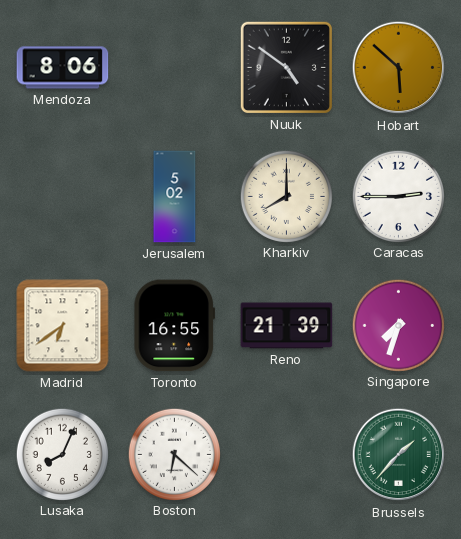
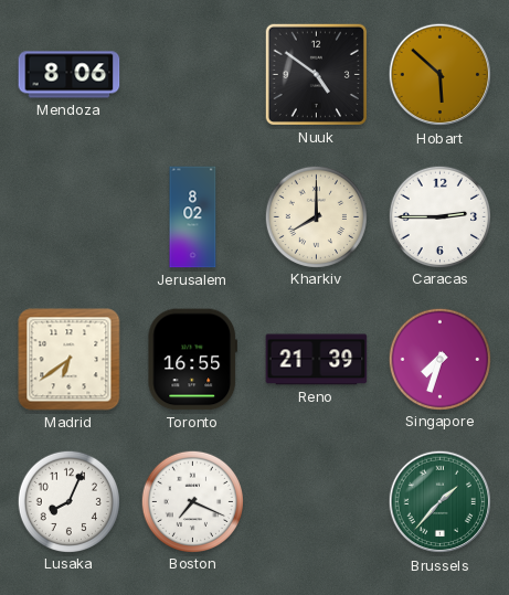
Jerusalem: 5:02 -> 8:02
Boston: 6:22 -> 7:19
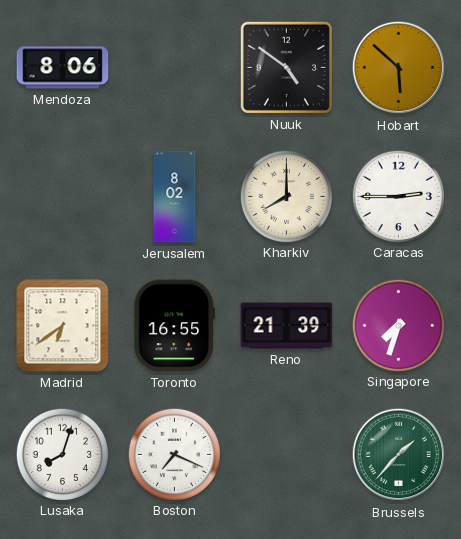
Lusaka: 8:04 -> 8:03
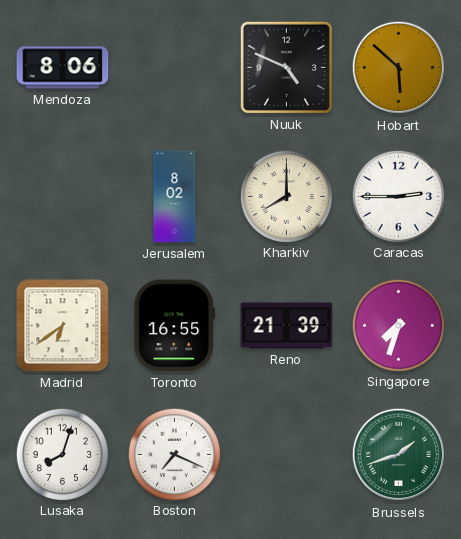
Nuuk: 4:51 -> 4:49
Brussels: 1:37 -> 1:42
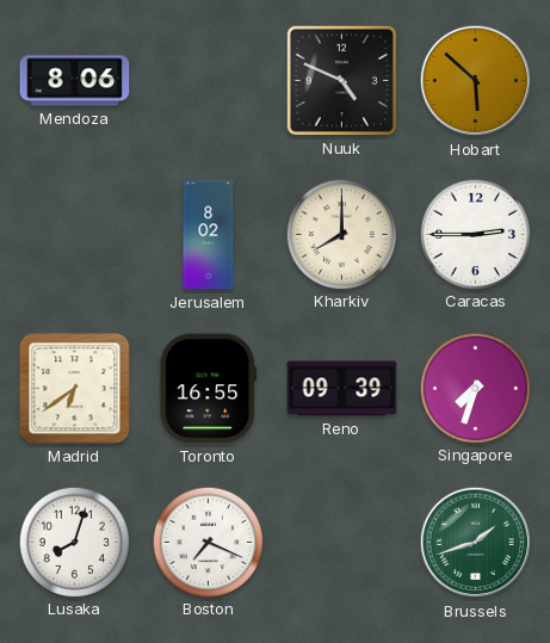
Reno: 21:39 -> 09:39
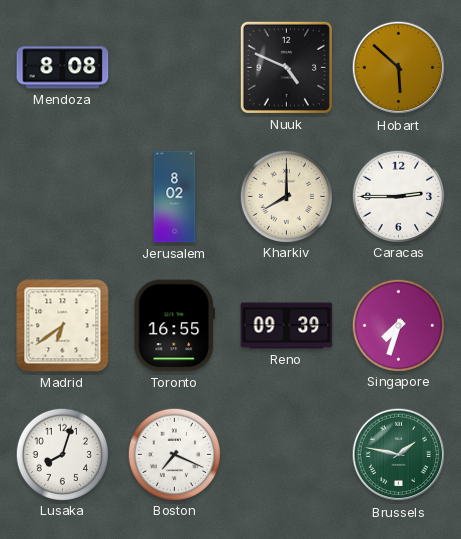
Mendoza: 8:06 -> 8:08
Brussels: 1:42 -> 1:47
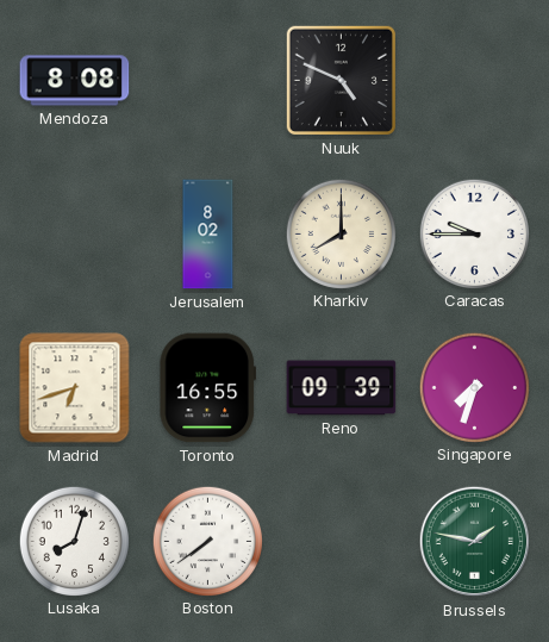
Hobart: 5:52 -> none
Caracas: 2:45 -> 9:45
Madrid: 6:39 -> 6:42
Boston: 7:19 -> 7:39
